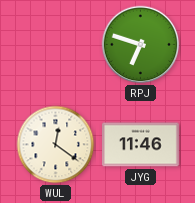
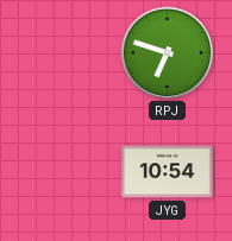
WUL: 12:21 -> none
JYG: 11:46 -> 10:54
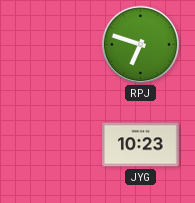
JYG: 10:54 -> 10:23
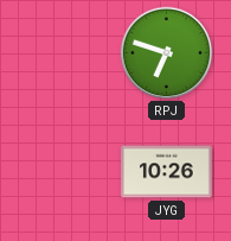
JYG: 10:23 -> 10:26
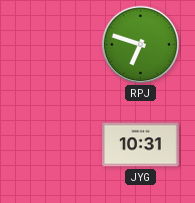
JYG: 10:26 -> 10:31
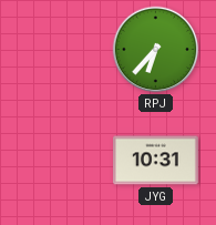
RPJ: 6:48 -> 6:37
